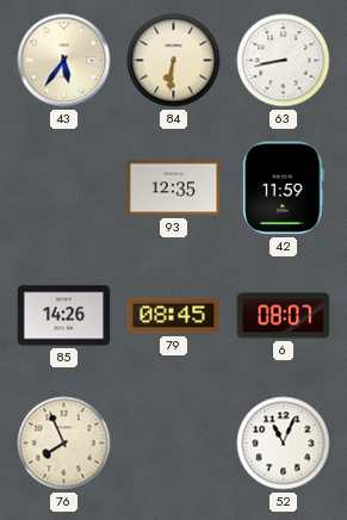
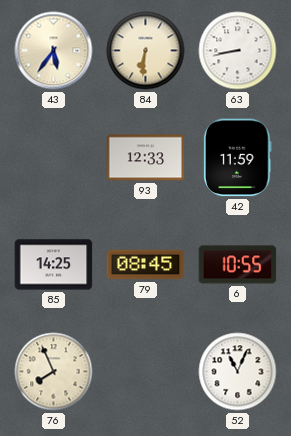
93: 12:35 -> 12:33
85: 14:26 -> 14:25
6: 08:07 -> 10:55
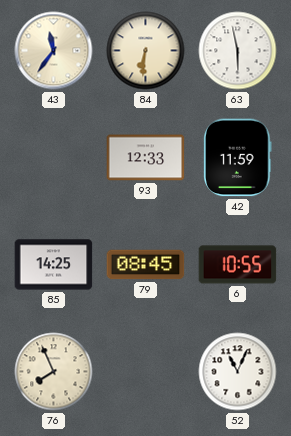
43: 5:36 -> 11:36
63: 8:43 -> 5:58
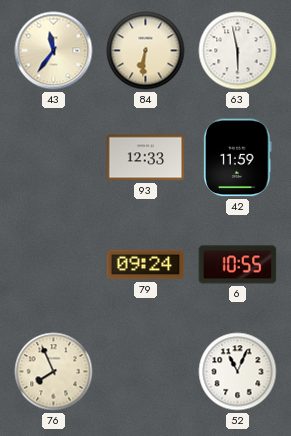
85: 14:25 -> none
79: 08:45 -> 09:24
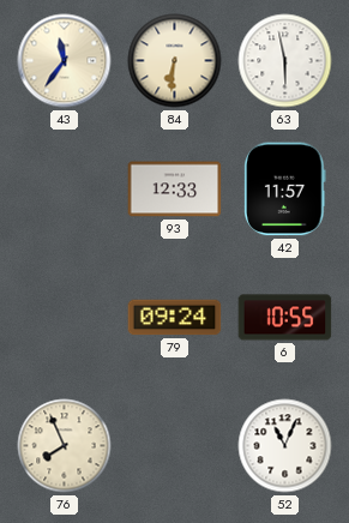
42: 11:59 -> 11:57
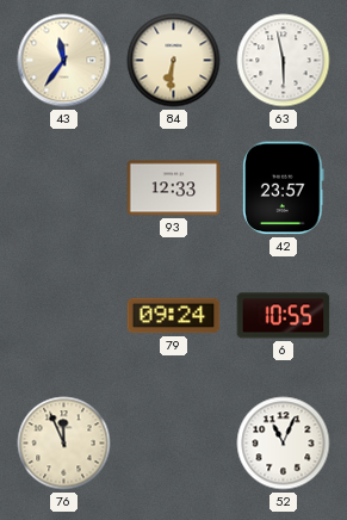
42: 11:57 -> 23:57
76: 7:56 -> 11:56
